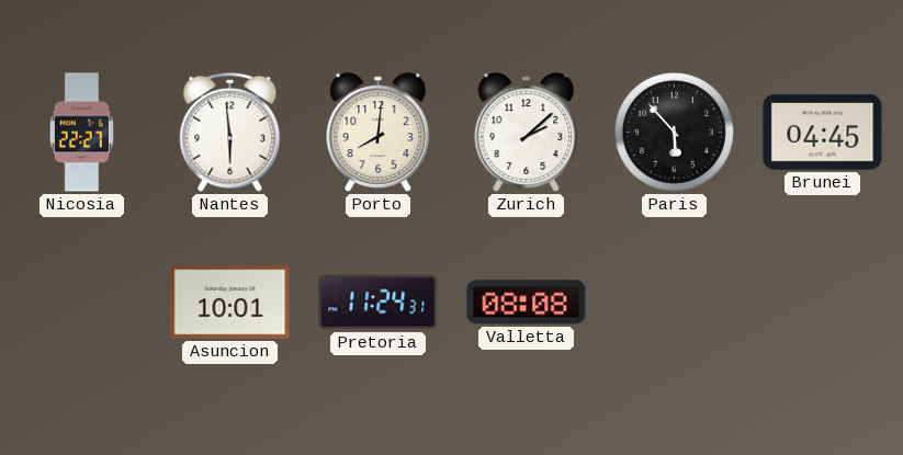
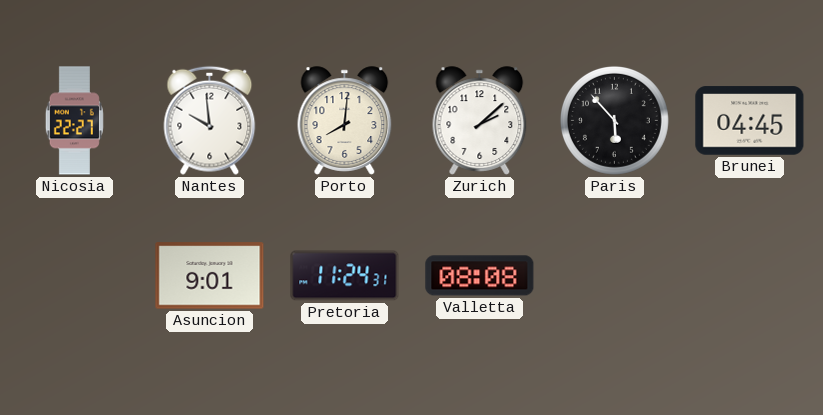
Nantes: 5:59 -> 9:59
Asuncion: 10:01 -> 9:01
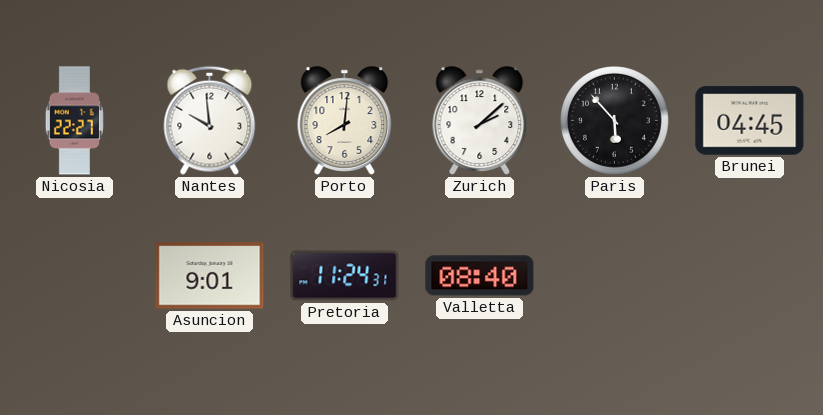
Valletta: 08:08 -> 08:40
